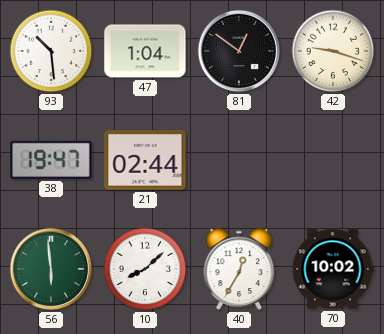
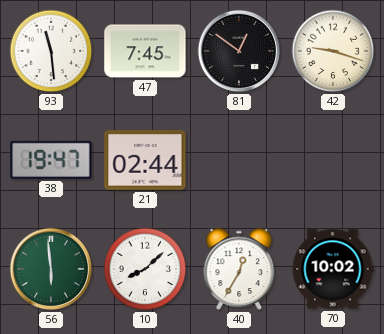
93: 10:29 -> 11:29
47: 1:04 -> 7:45
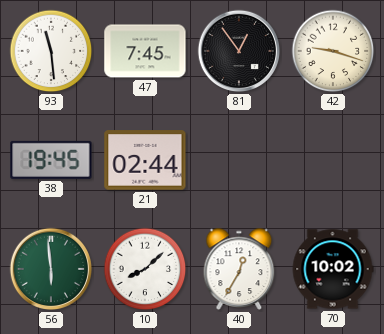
81: 12:51 -> 12:54
38: 19:47 -> 19:45
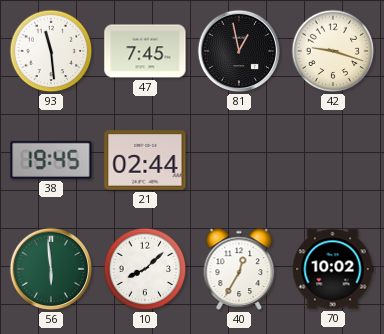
81: 12:54 -> 12:58
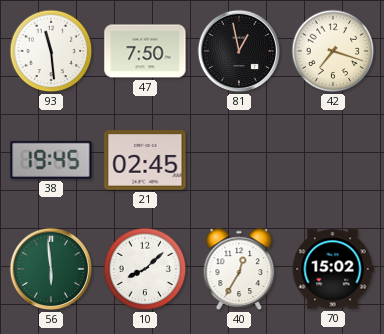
47: 7:45 -> 7:50
42: 9:18 -> 7:18
21: 02:44 -> 02:45
70: 10:02 -> 15:02
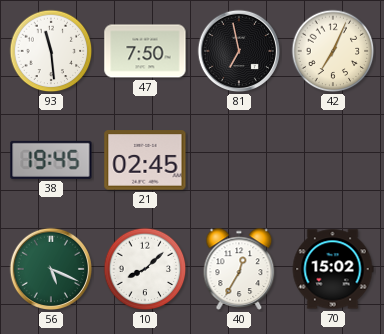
81: 12:58 -> 6:58
42: 7:18 -> 7:04
56: 5:59 -> 5:19
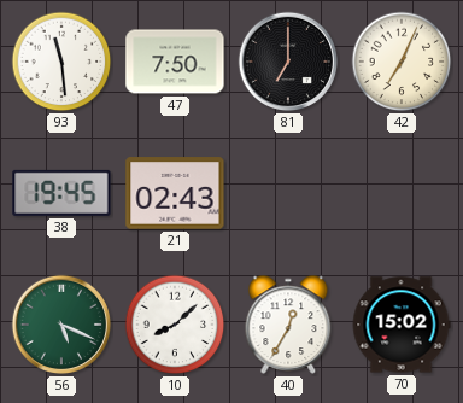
81: 6:58 -> 7:00
21: 02:45 -> 02:43
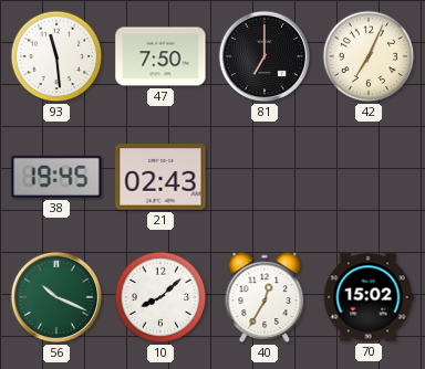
56: 5:19 -> 10:19
